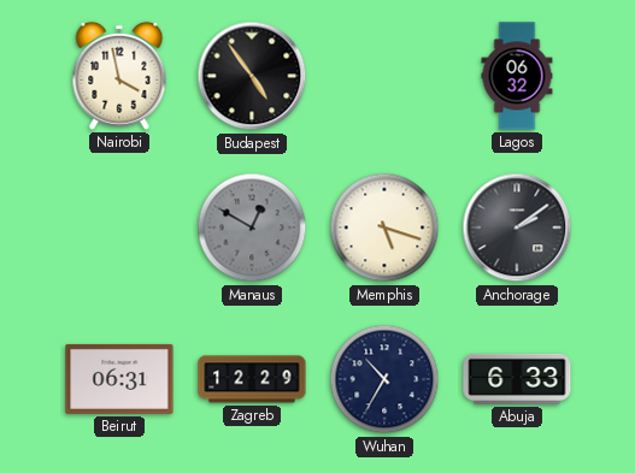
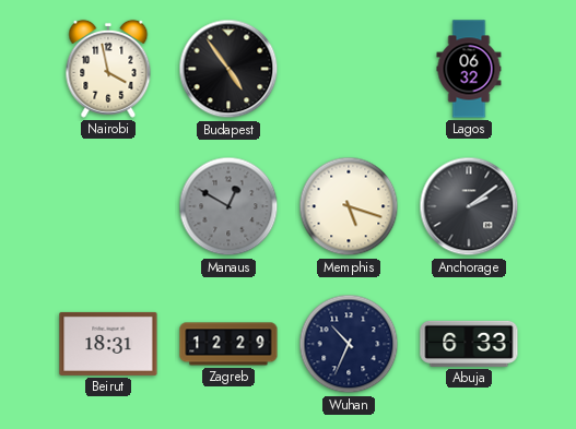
Beirut: 06:31 -> 18:31
Wuhan: 10:35 -> 10:34
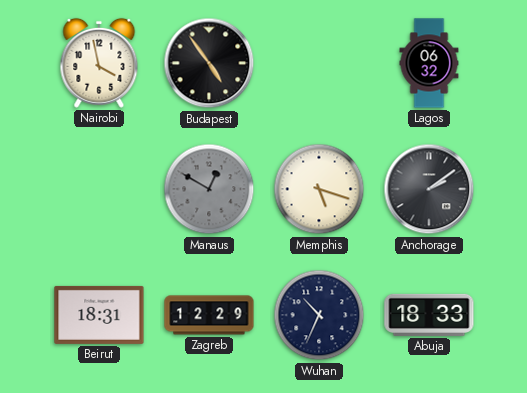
Abuja: 6:33 -> 18:33
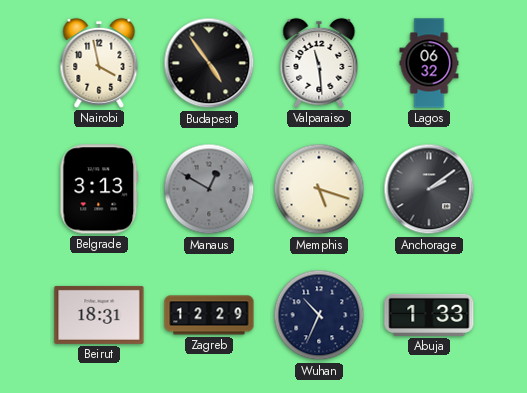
Valparaiso: none -> 11:29
Belgrade: none -> 3:13
Abuja: 18:33 -> 1:33
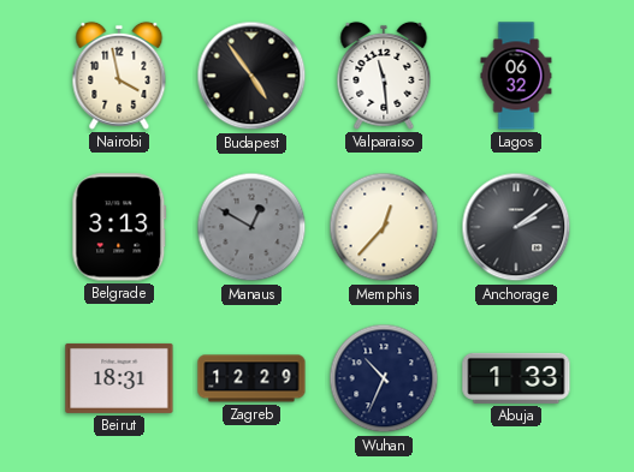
Memphis: 5:18 -> 12:37
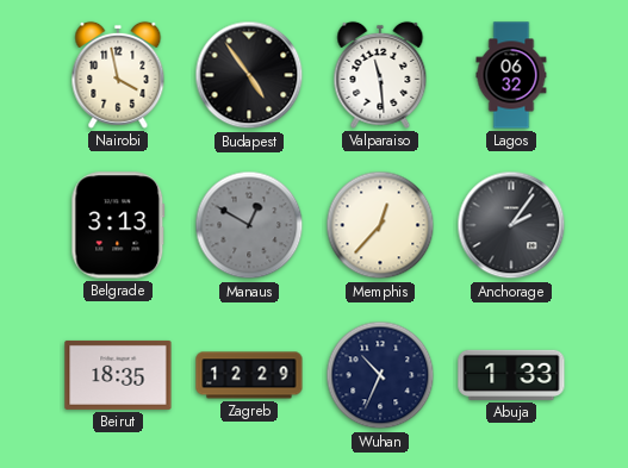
Anchorage: 2:09 -> 2:06
Beirut: 18:31 -> 18:35
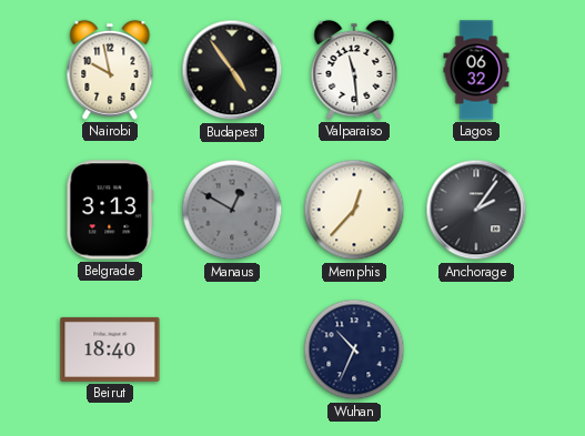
Nairobi: 3:58 -> 9:58
Beirut: 18:35 -> 18:40
Zagreb: 12:29 -> none
Abuja: 1:33 -> none
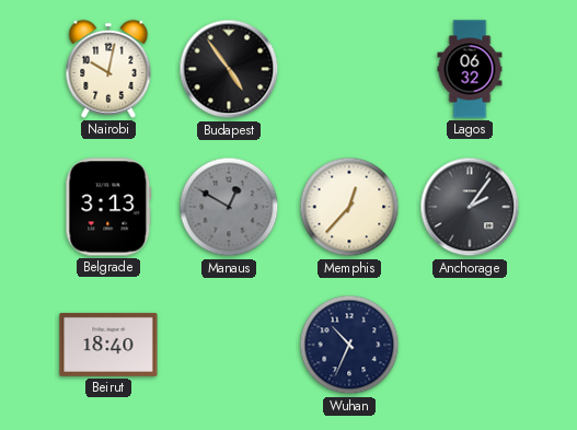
Nairobi: 9:58 -> 10:02
Valparaiso: 11:29 -> none
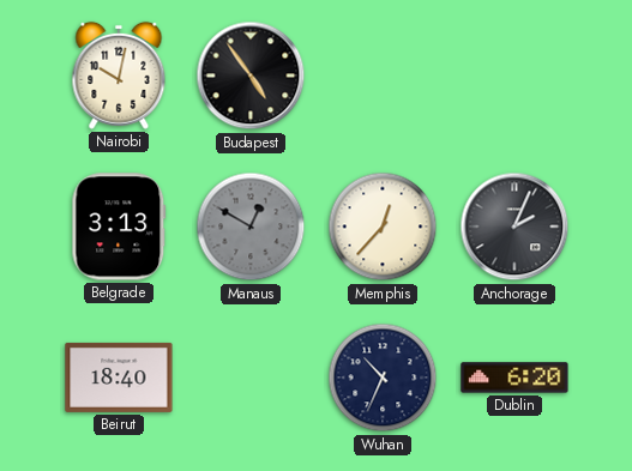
Lagos: 06:32 -> none
Anchorage: 2:06 -> 2:04
Dublin: none -> 6:20
